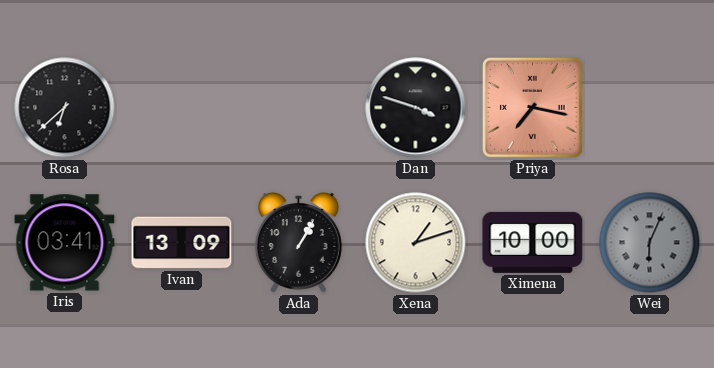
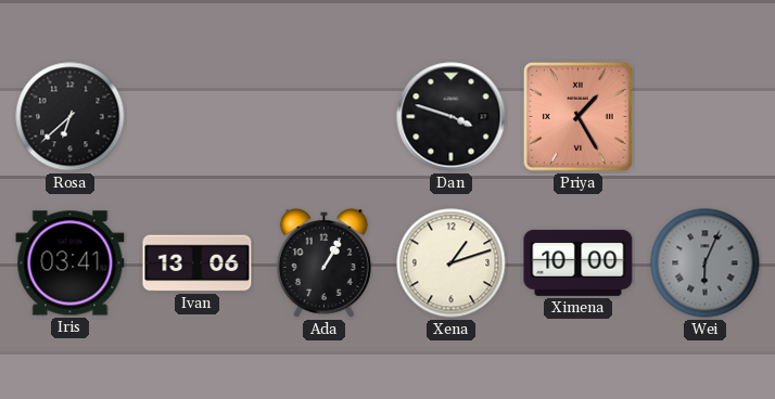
Priya: 7:17 -> 1:25
Ivan: 13:09 -> 13:06
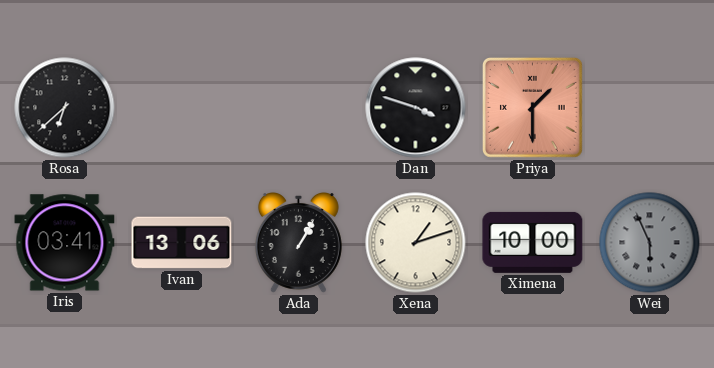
Priya: 1:25 -> 1:30
Wei: 6:04 -> 5:56
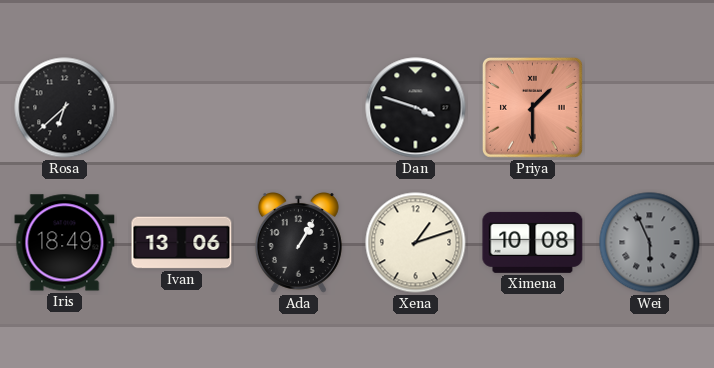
Iris: 03:41 -> 18:49
Ximena: 10:00 -> 10:08
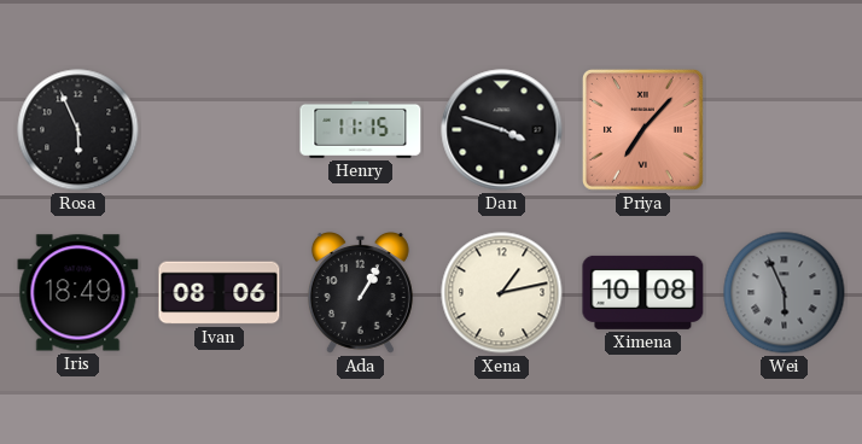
Rosa: 6:38 -> 5:56
Henry: none -> 11:15
Priya: 1:30 -> 7:07
Ivan: 13:06 -> 08:06
Xena: 1:12 -> 1:13
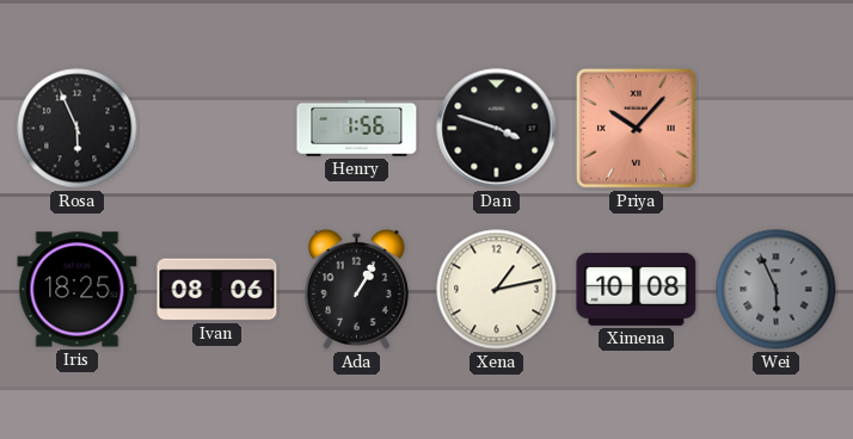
Henry: 11:15 -> 1:56
Priya: 7:07 -> 10:07
Iris: 18:49 -> 18:25
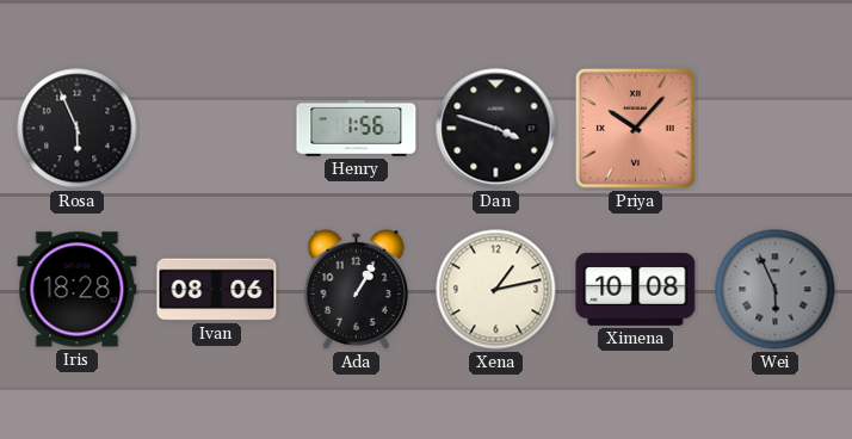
Iris: 18:25 -> 18:28
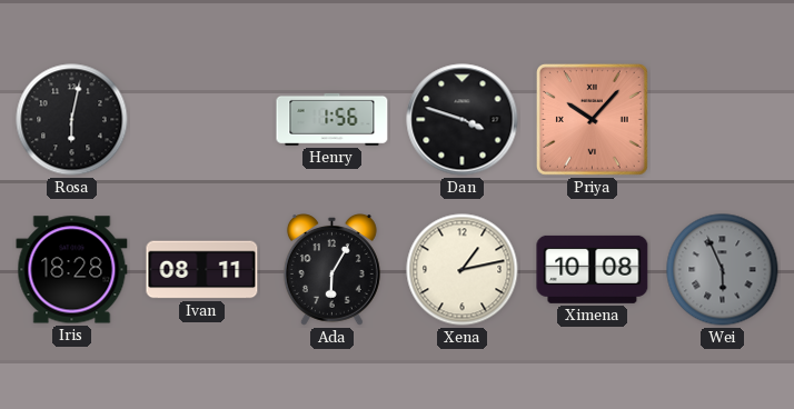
Rosa: 5:56 -> 6:02
Ivan: 08:06 -> 08:11
Ada: 1:05 -> 6:05
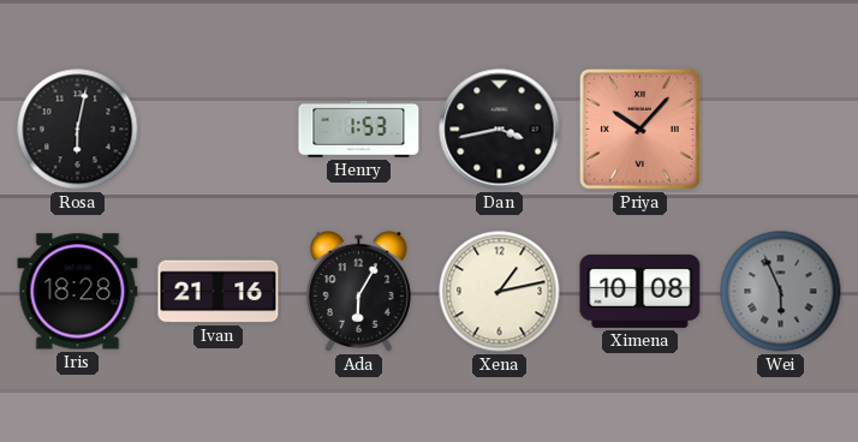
Henry: 1:56 -> 1:53
Dan: 3:48 -> 3:43
Ivan: 08:11 -> 21:16
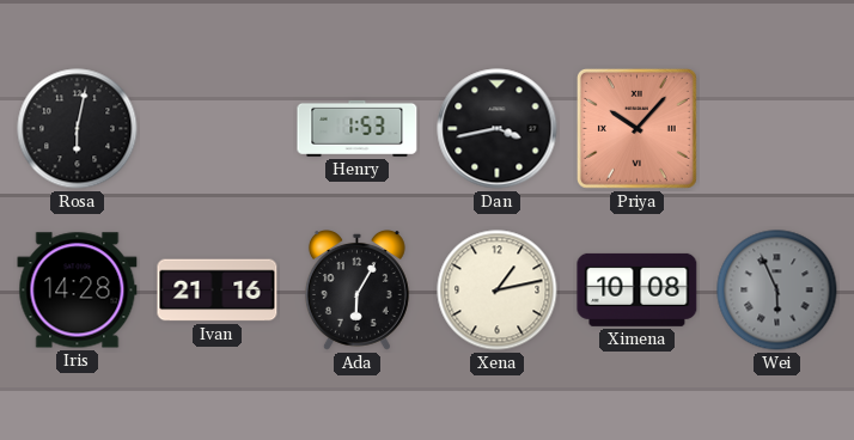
Iris: 18:28 -> 14:28
